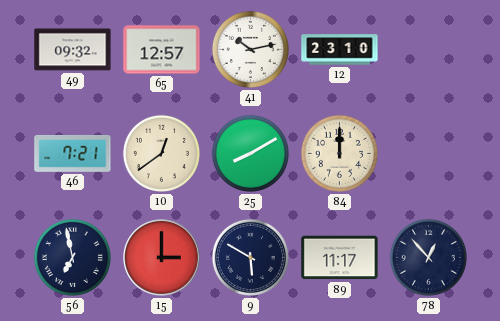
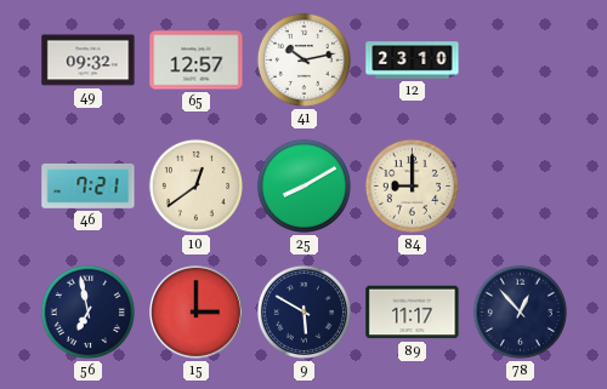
84: 12:00 -> 9:00
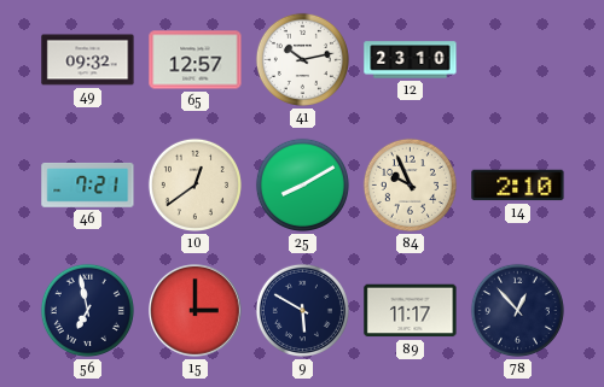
84: 9:00 -> 9:56
14: none -> 2:10
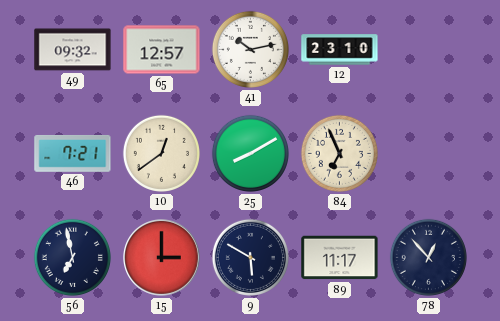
84: 9:56 -> 6:56
14: 2:10 -> none
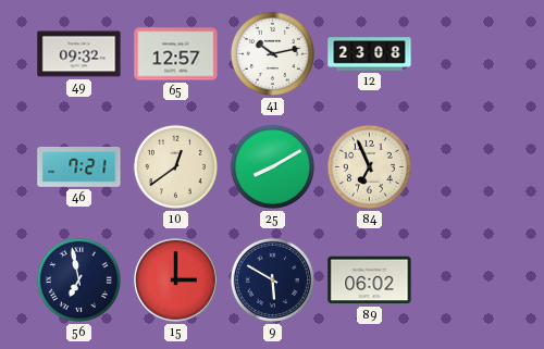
12: 23:10 -> 23:08
89: 11:17 -> 06:02
78: 12:53 -> none
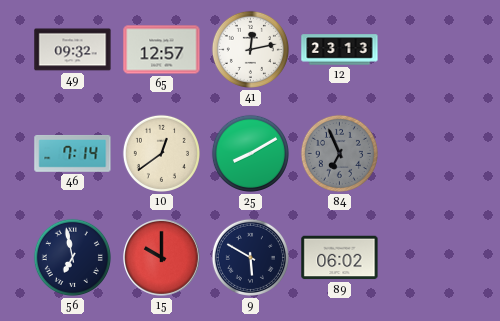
41: 10:13 -> 12:13
12: 23:08 -> 23:13
46: 7:21 -> 7:14
84 dial: cream -> grey
15: 3:00 -> 10:00
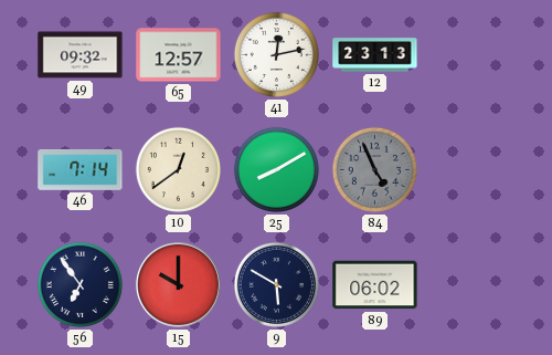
84: 6:56 -> 4:56
56: 6:58 -> 6:54
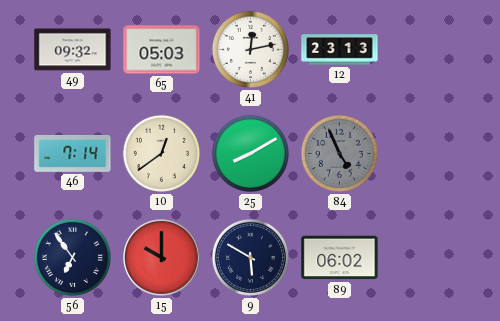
65: 12:57 -> 05:03
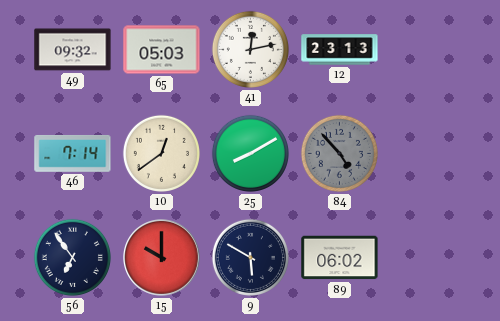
84: 4:56 -> 4:53
